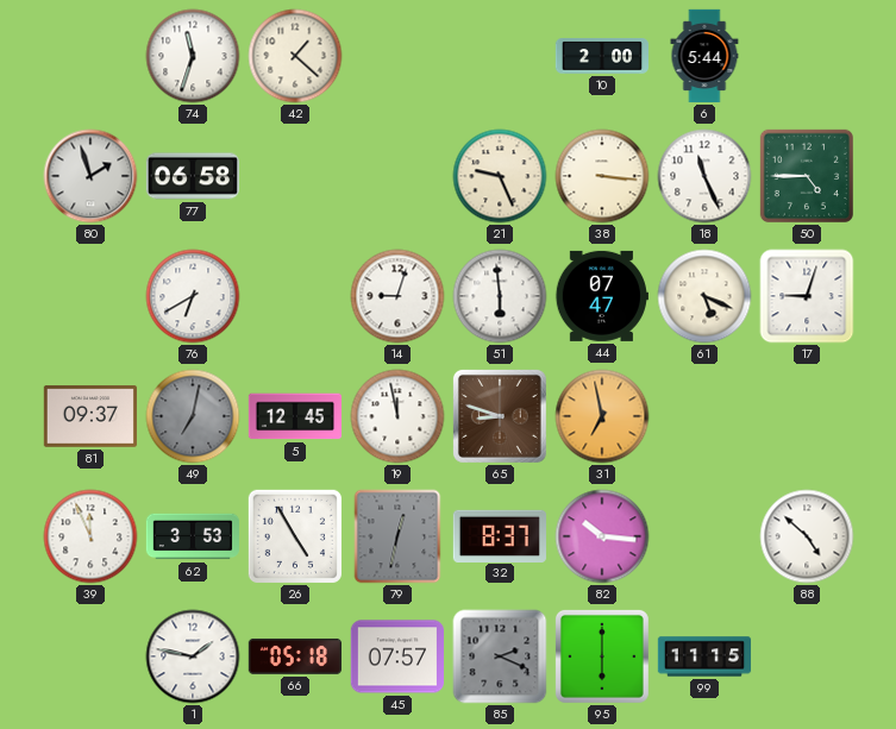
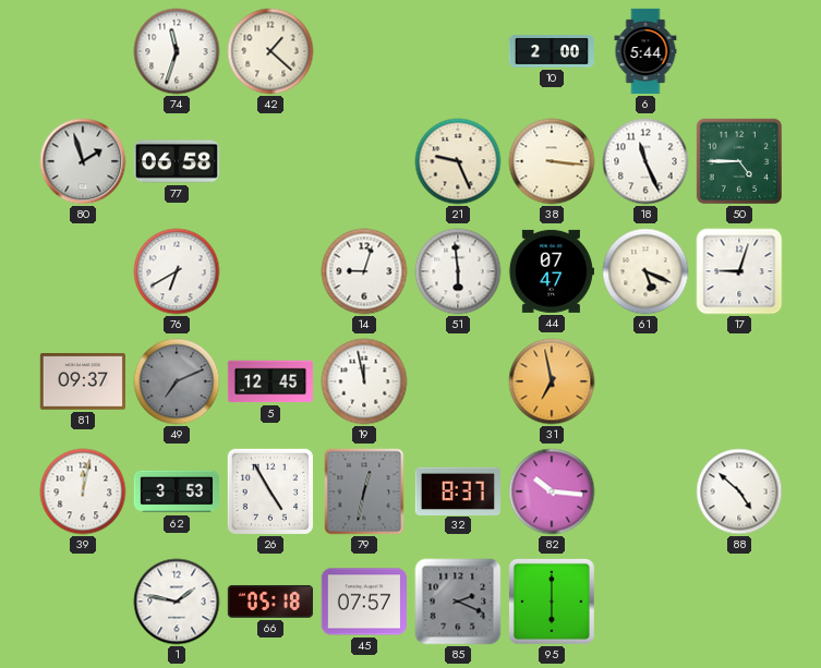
49: 7:02 -> 7:11
65: 8:48 -> none
39: 11:56 -> 12:02
99: 11:15 -> none
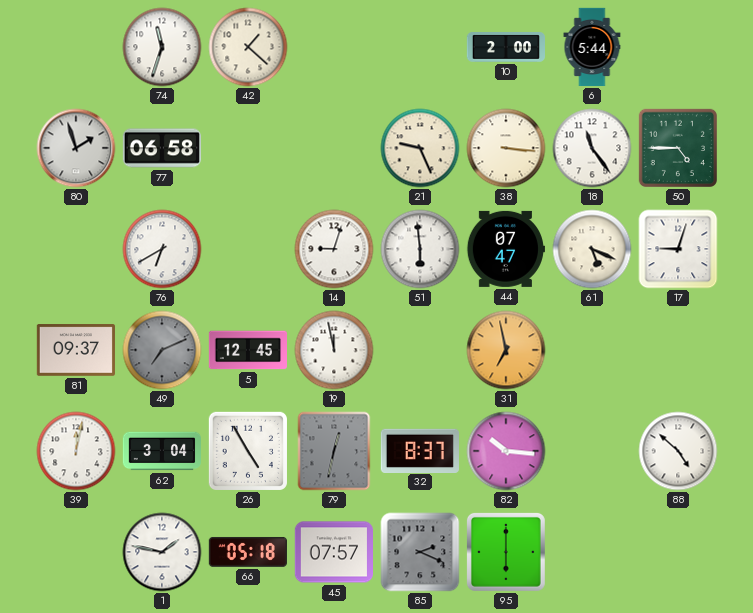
18: 11:26 -> 11:24
62: 3:53 -> 3:04
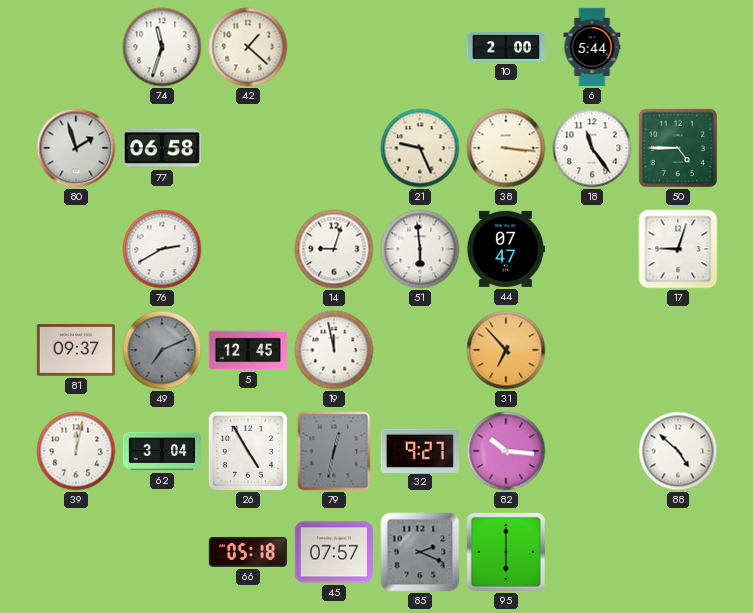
76: 6:40 -> 2:40
61: 5:19 -> none
31: 6:58 -> 6:53
32: 8:37 -> 9:27
1: 1:47 -> none
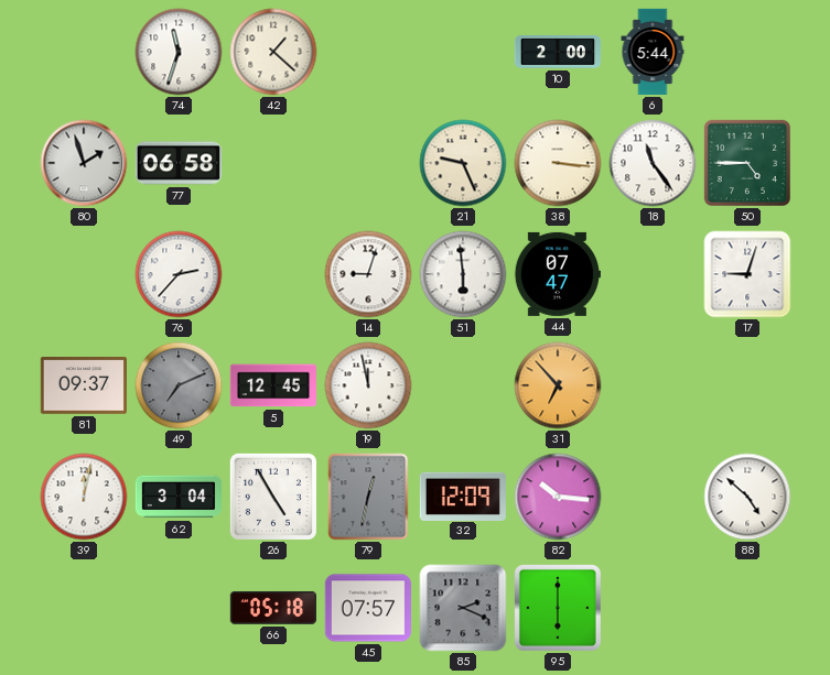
76: 2:40 -> 2:37
32: 9:27 -> 12:09
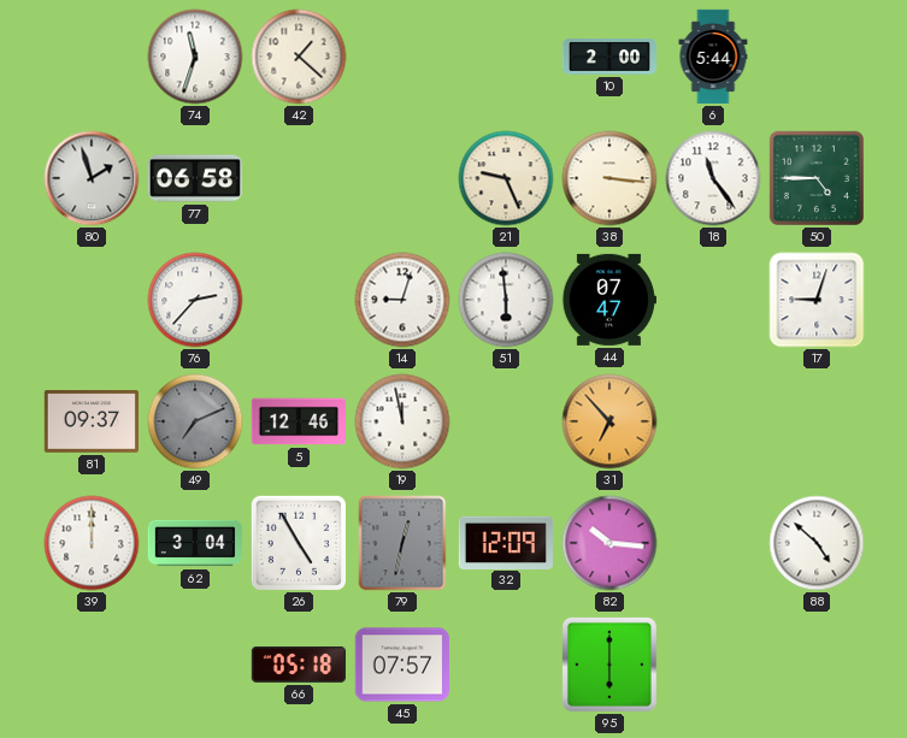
5: 12:45 -> 12:46
39: 12:02 -> 12:00
85: 2:19 -> none
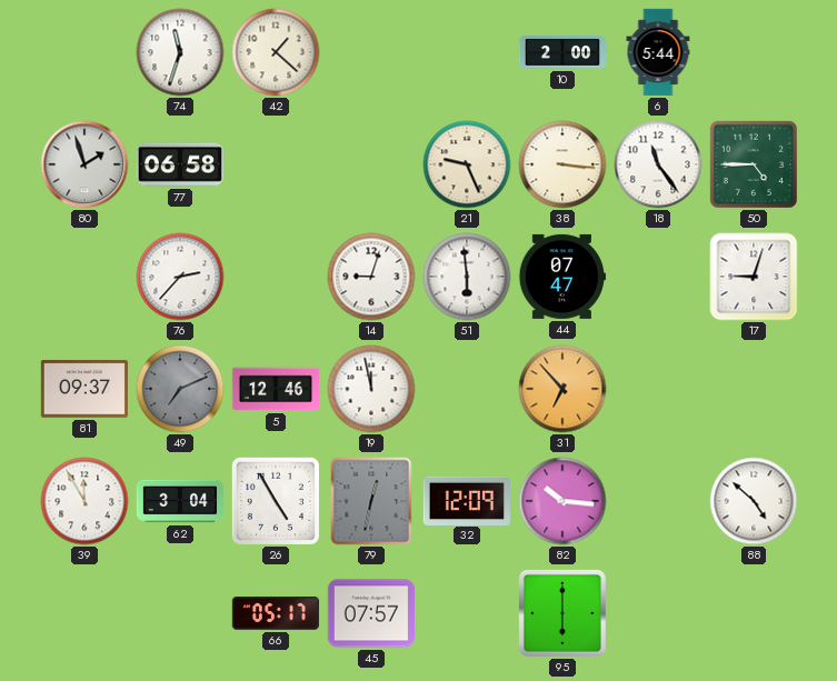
39: 12:00 -> 11:55
66: 05:18 -> 05:17
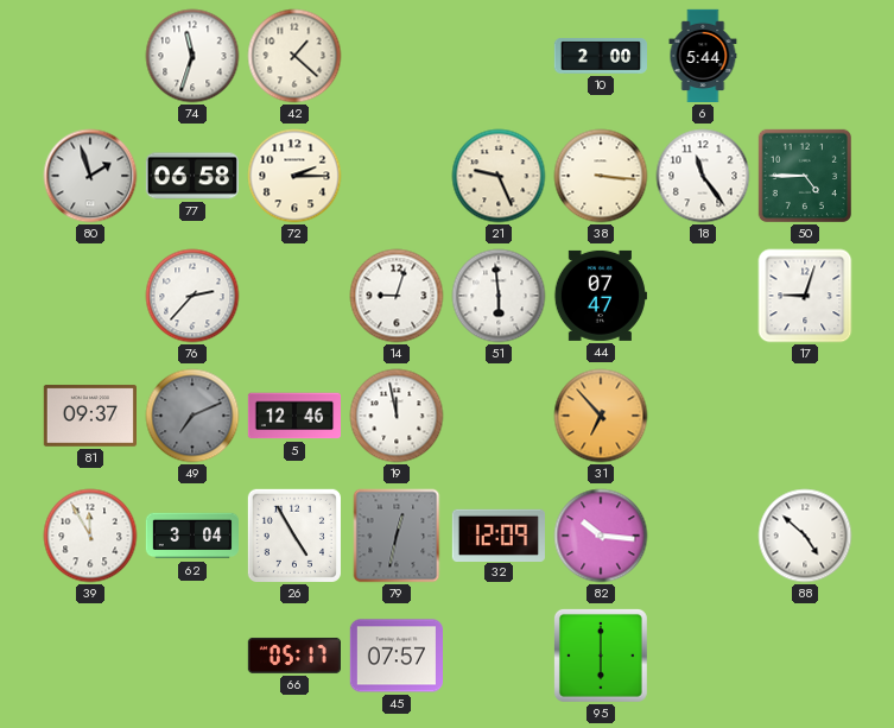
72: none -> 2:15
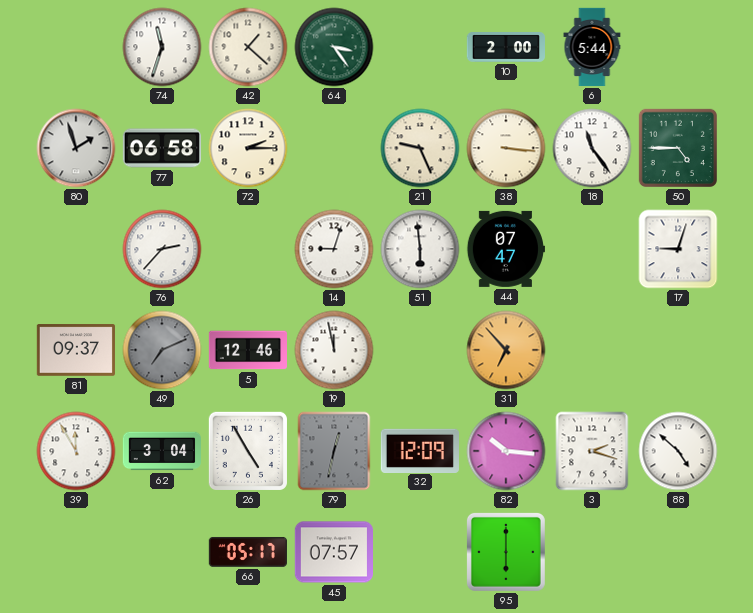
64: none -> 3:24
3: none -> 2:18
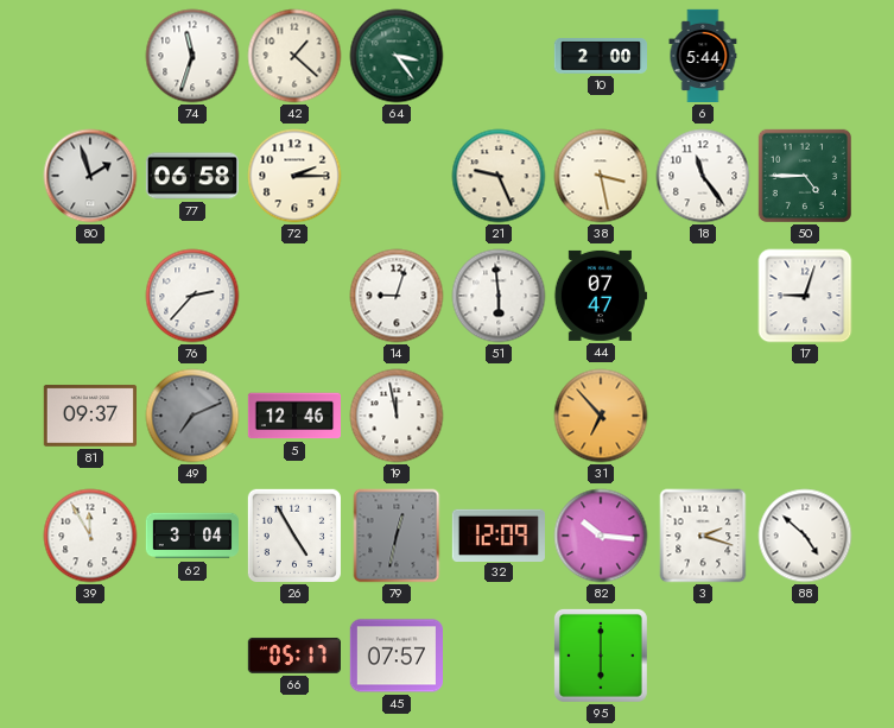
38: 3:16 -> 3:28
